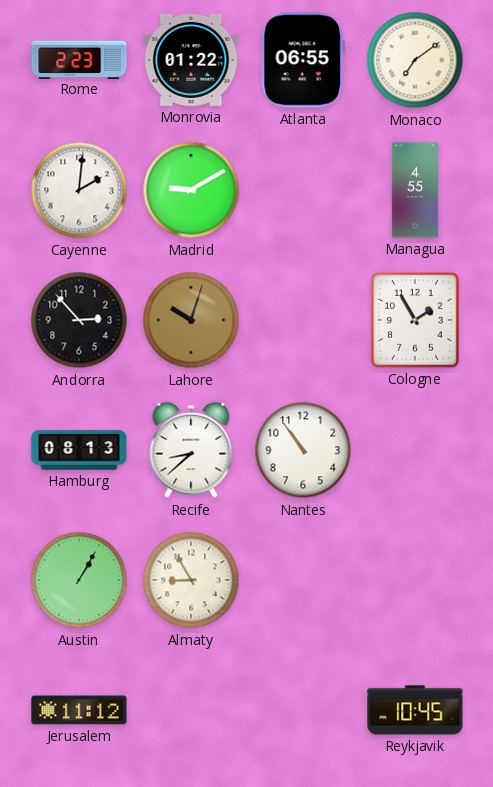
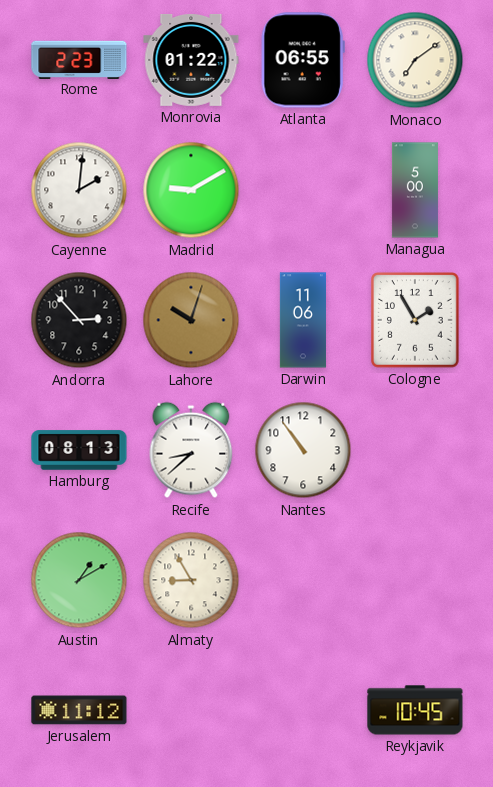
Managua: 4:55 -> 5:00
Darwin: none -> 11:06
Austin: 1:05 -> 1:10
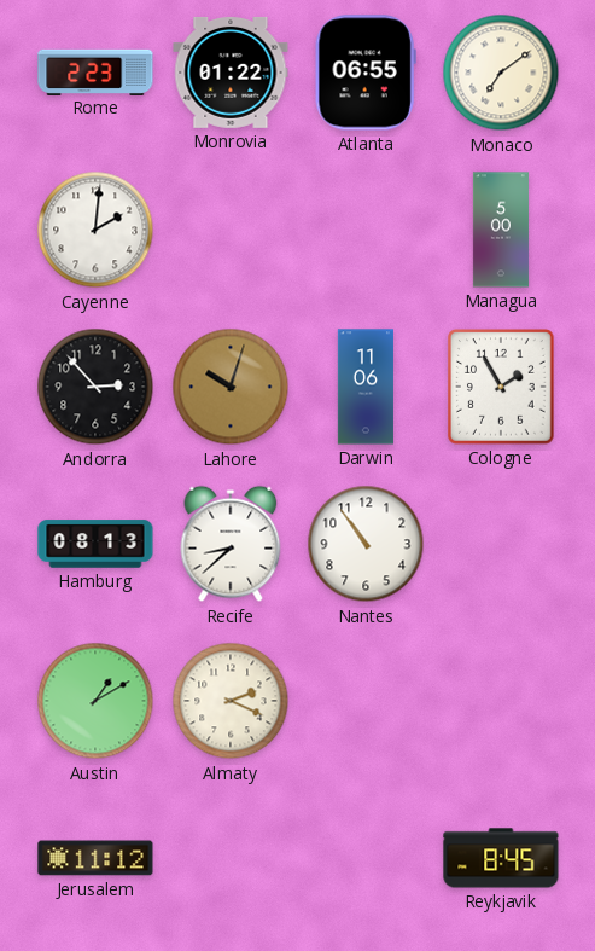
Madrid: 9:10 -> none
Almaty: 8:55 -> 2:19
Reykjavik: 10:45 -> 8:45
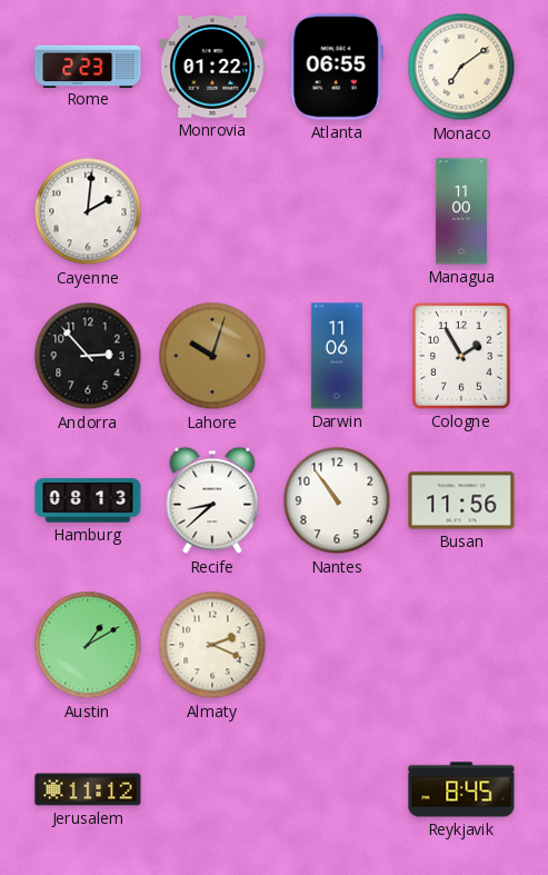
Managua: 5:00 -> 11:00
Busan: none -> 11:56
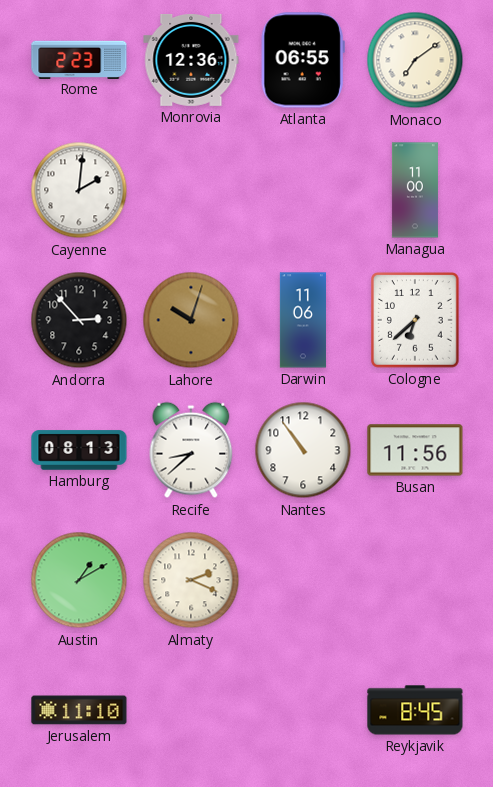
Monrovia: 01:22 -> 12:36
Cologne: 1:55 -> 6:38
Jerusalem: 11:12 -> 11:10
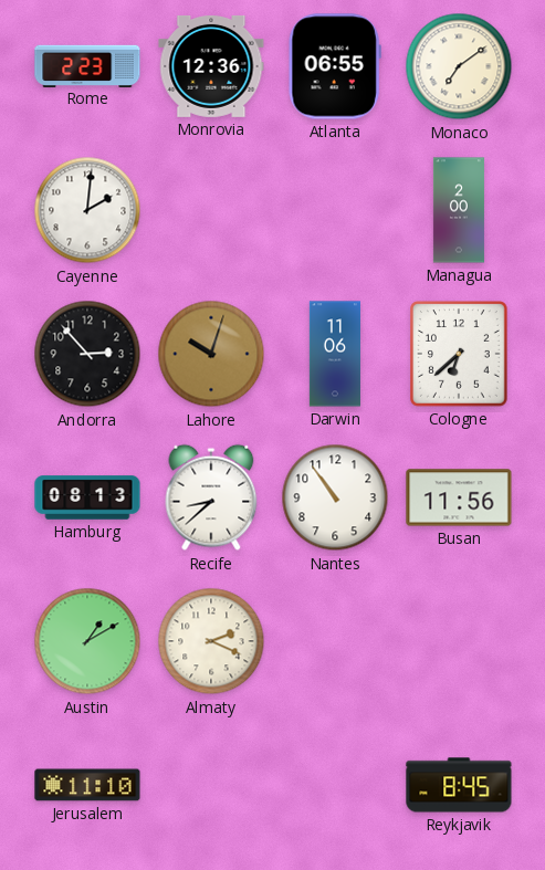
Managua: 11:00 -> 2:00
